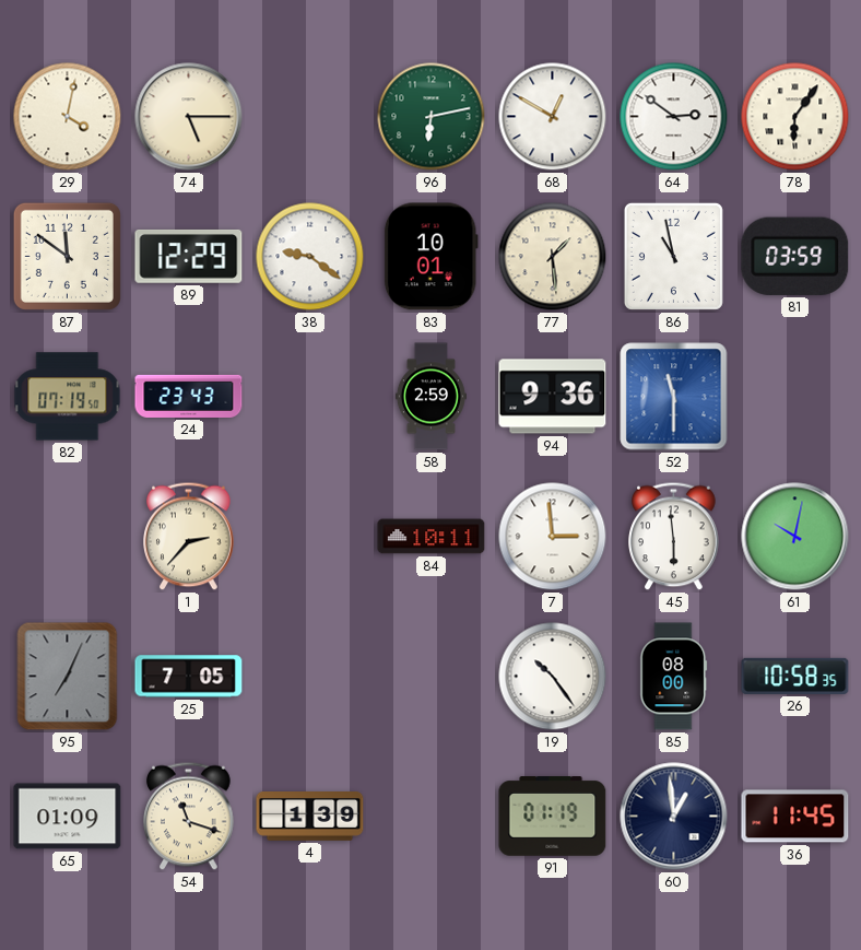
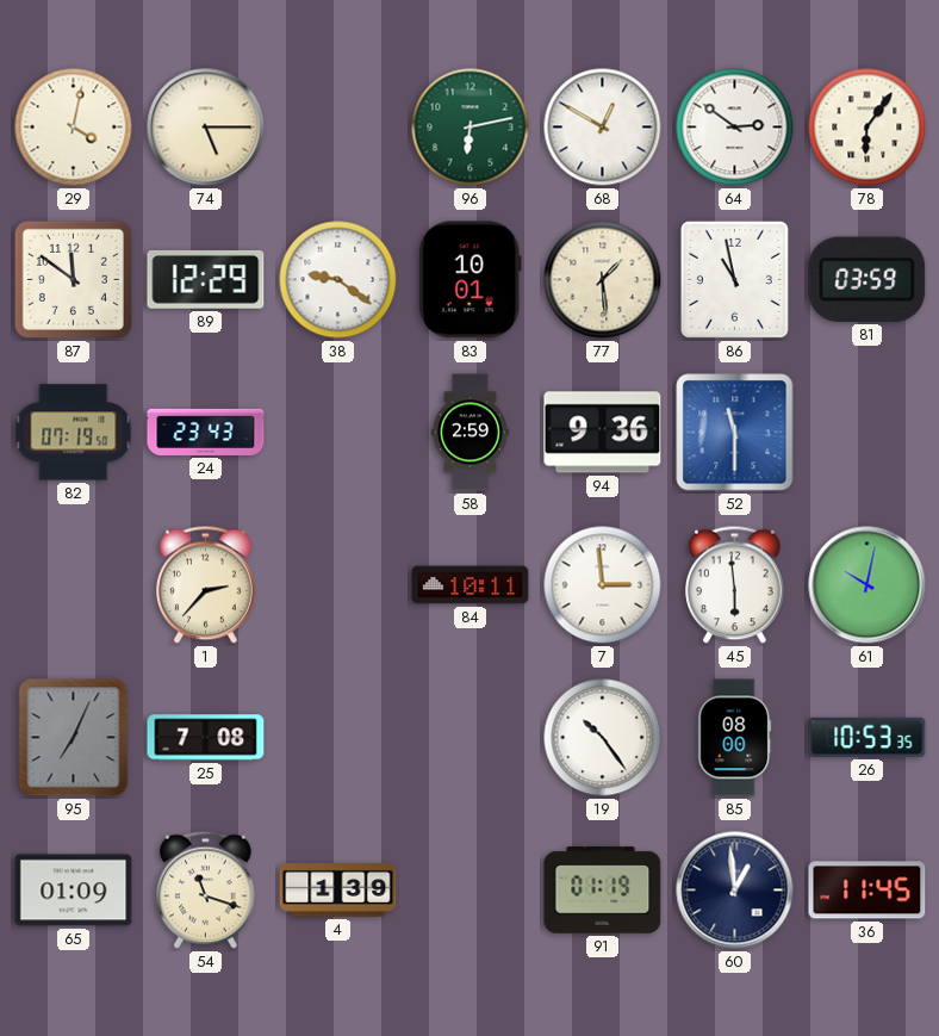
25: 7:05 -> 7:08
26: 10:58 -> 10:53
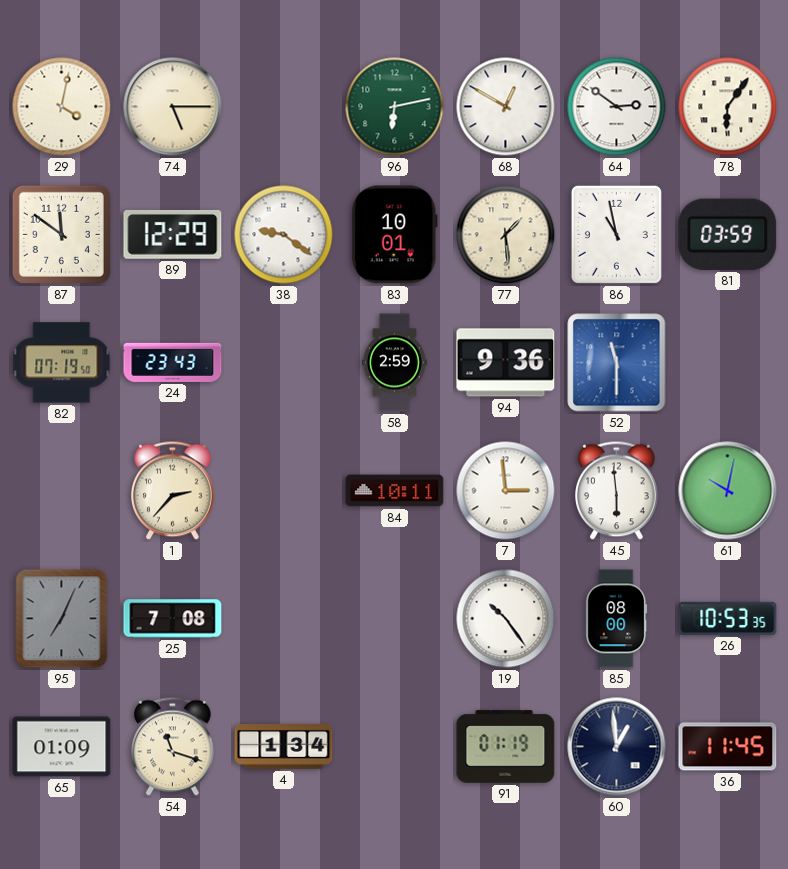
4: 1:39 -> 1:34
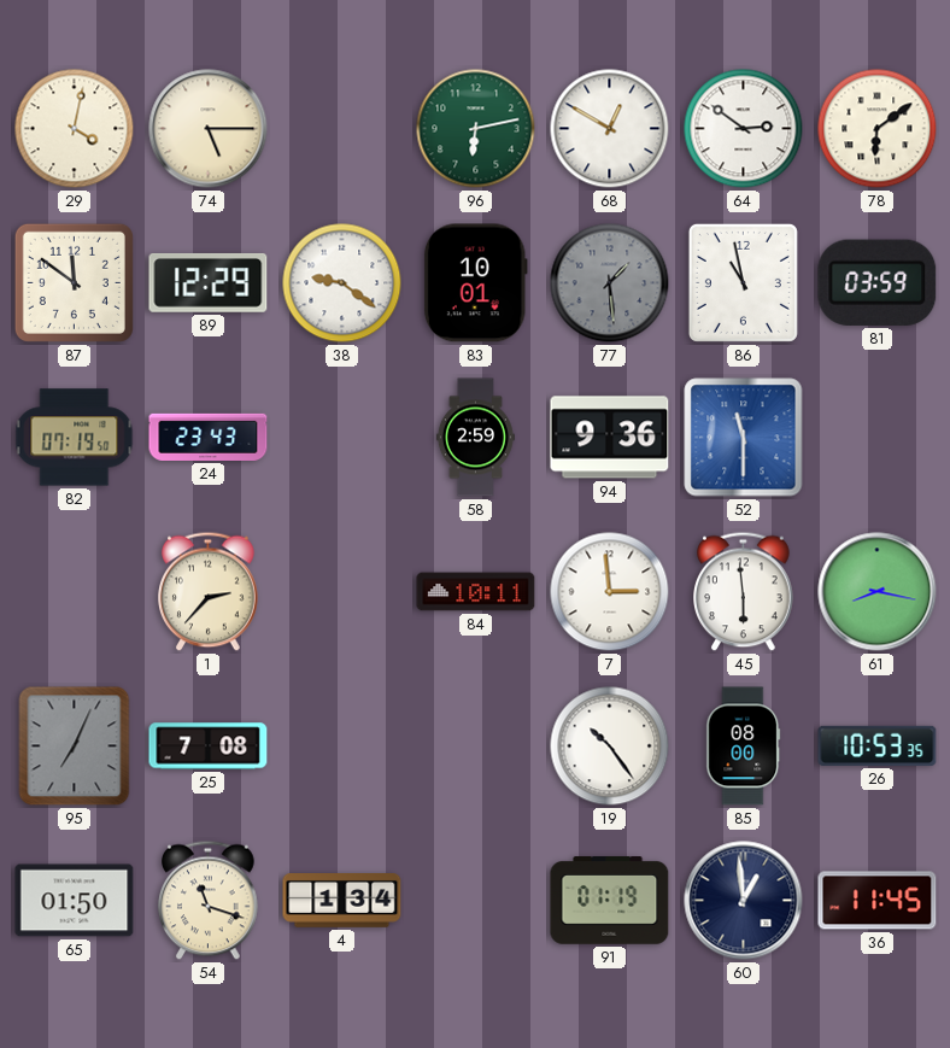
78: 6:06 -> 6:09
77 dial: cream -> grey
61: 10:02 -> 8:17
65: 01:09 -> 01:50
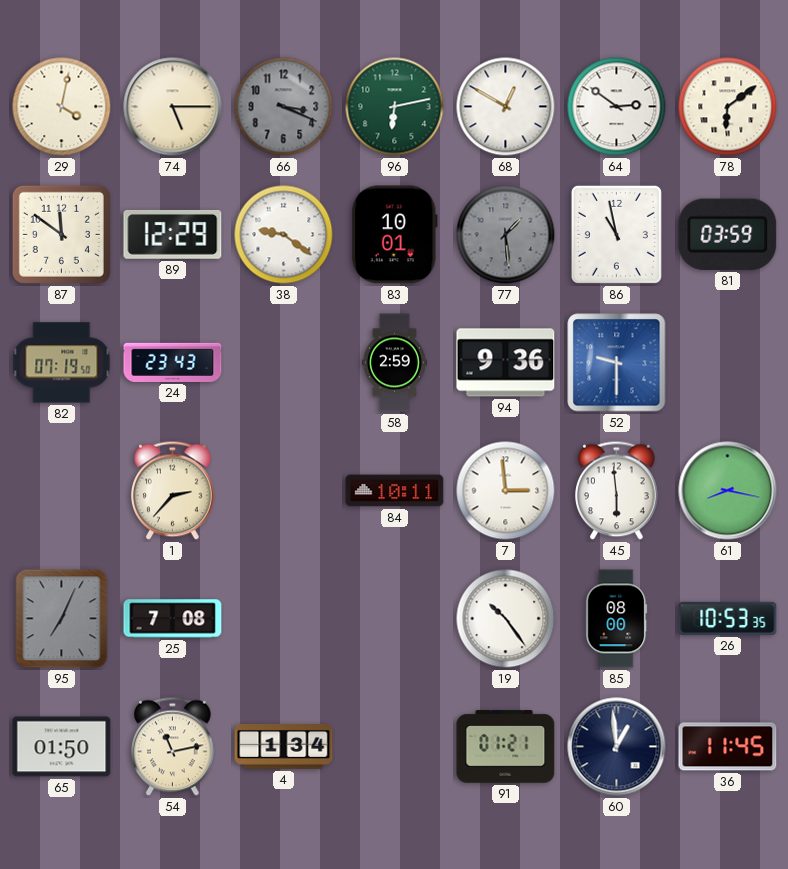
66: none -> 3:19
52: 11:30 -> 9:30
54: 11:18 -> 11:13
91: 01:19 -> 01:21
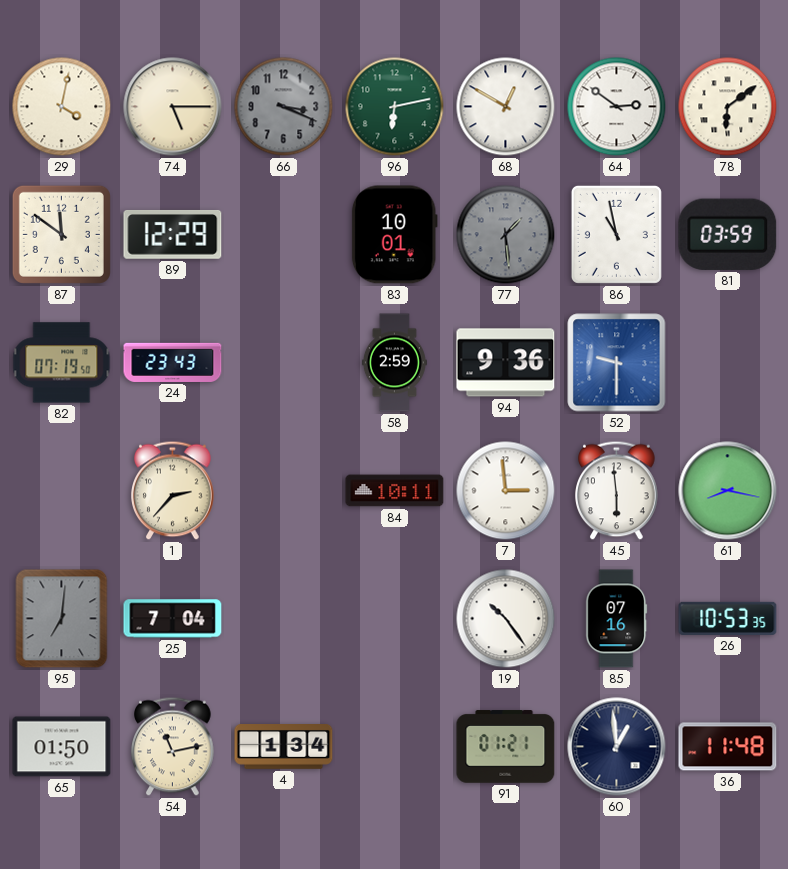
38: 9:21 -> none
95: 7:04 -> 7:01
25: 7:08 -> 7:04
85: 08:00 -> 07:16
36: 11:45 -> 11:48
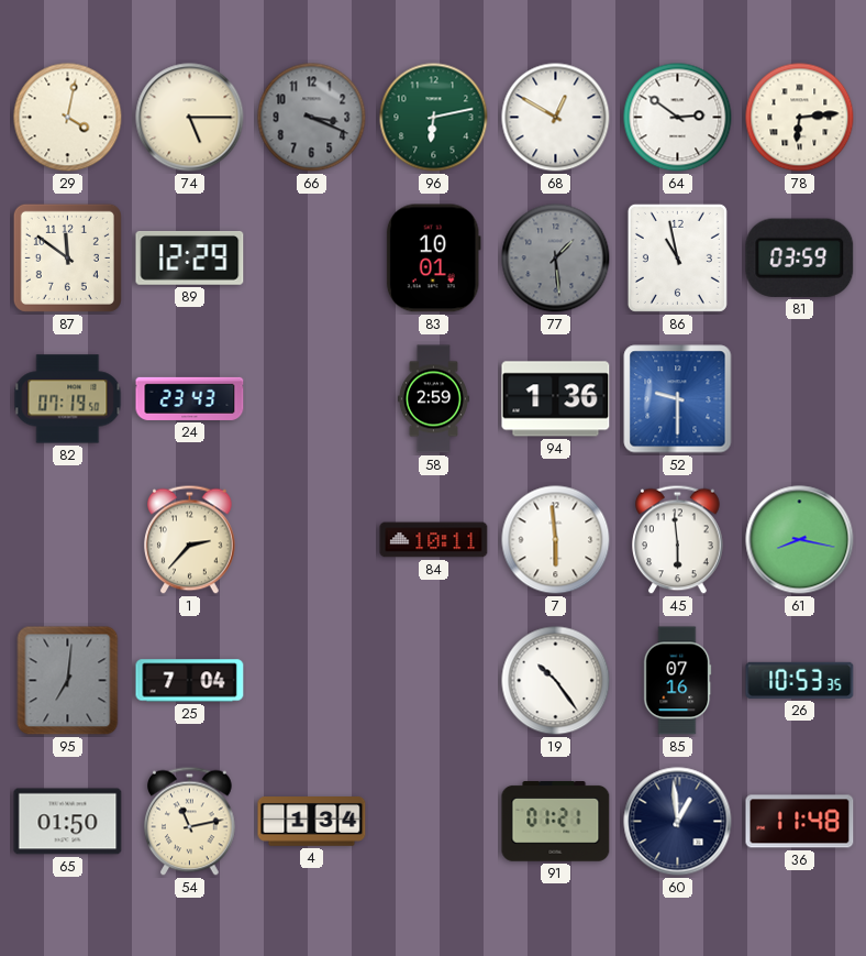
78: 6:09 -> 6:14
94: 9:36 -> 1:36
7: 2:59 -> 5:59
